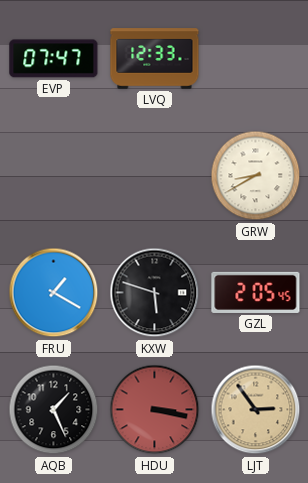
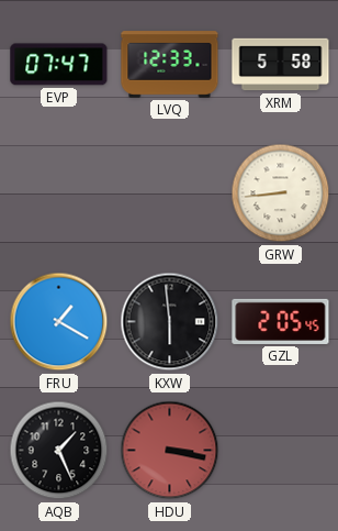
XRM: none -> 5:58
GRW: 8:40 -> 8:44
KXW: 5:48 -> 5:59
LJT: 2:54 -> none
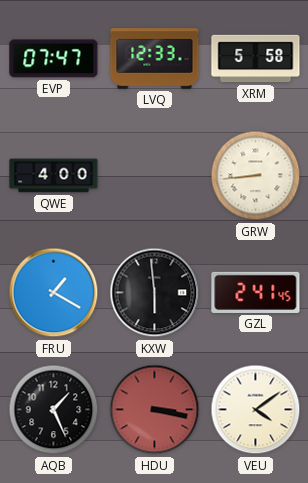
QWE: none -> 4:00
GZL: 2:05 -> 2:41
VEU: none -> 4:09
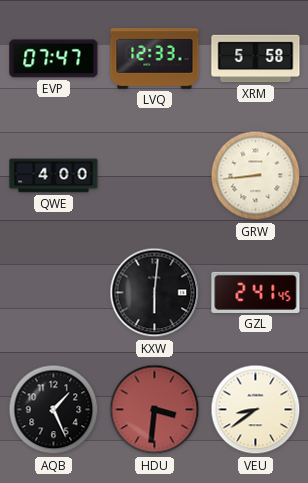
FRU: 1:20 -> none
KXW: 5:59 -> 6:01
HDU: 3:17 -> 3:31
VEU: 4:09 -> 8:39
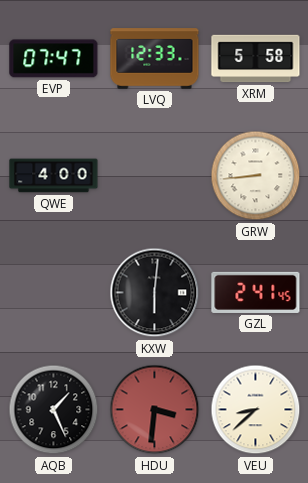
VEU: 8:39 -> 8:38
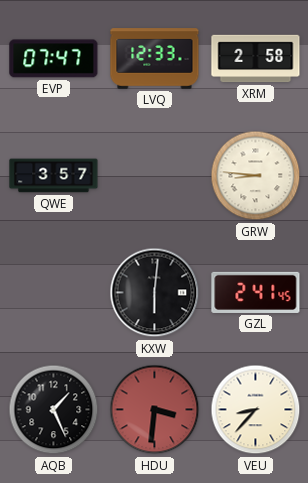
XRM: 5:58 -> 2:58
QWE: 4:00 -> 3:57
GRW: 8:44 -> 8:46
VEU: 8:38 -> 8:37
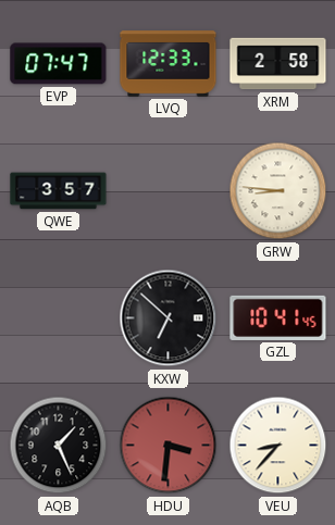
KXW: 6:01 -> 6:52
GZL: 2:41 -> 10:41
